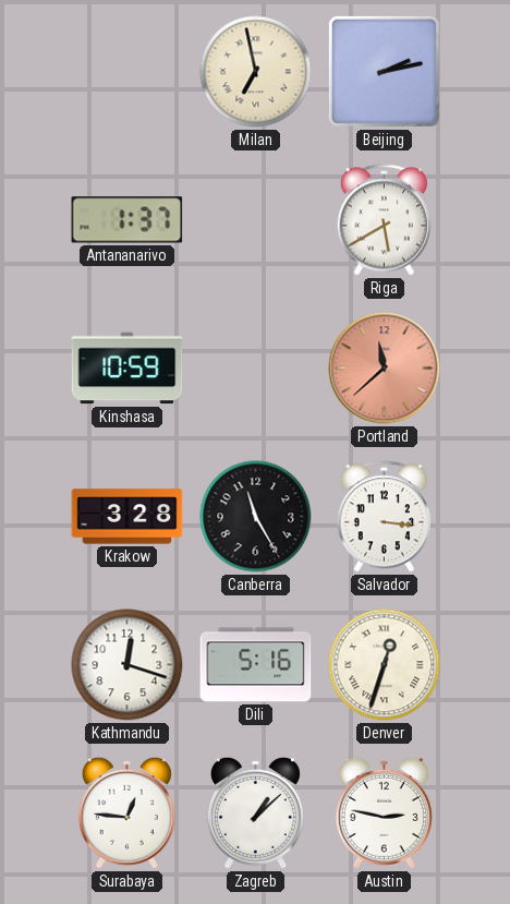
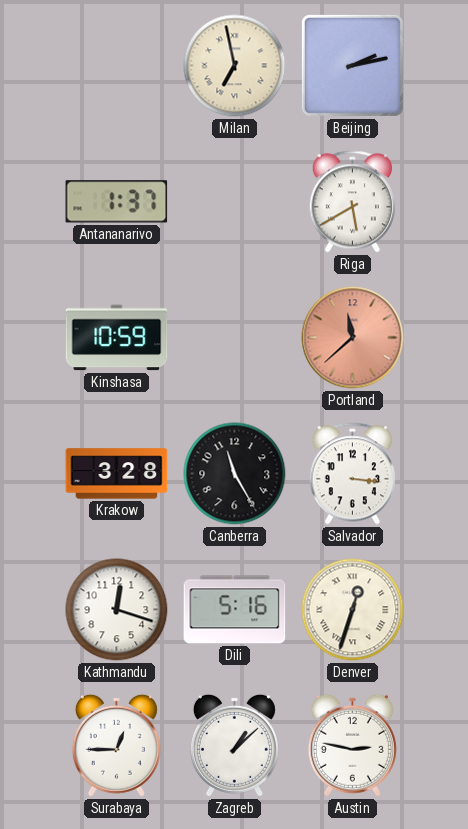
Surabaya: 12:46 -> 12:45
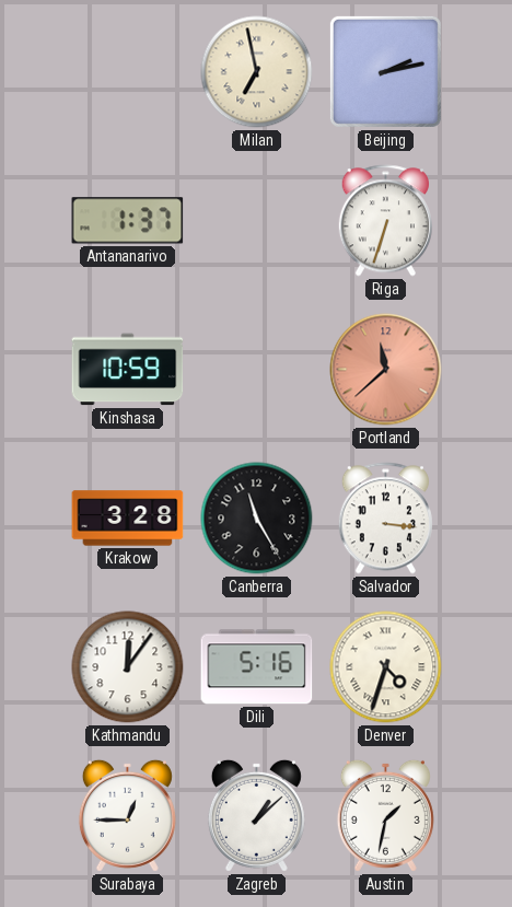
Riga: 5:40 -> 6:33
Kathmandu: 12:18 -> 12:06
Denver: 12:33 -> 4:33
Austin: 2:47 -> 1:32
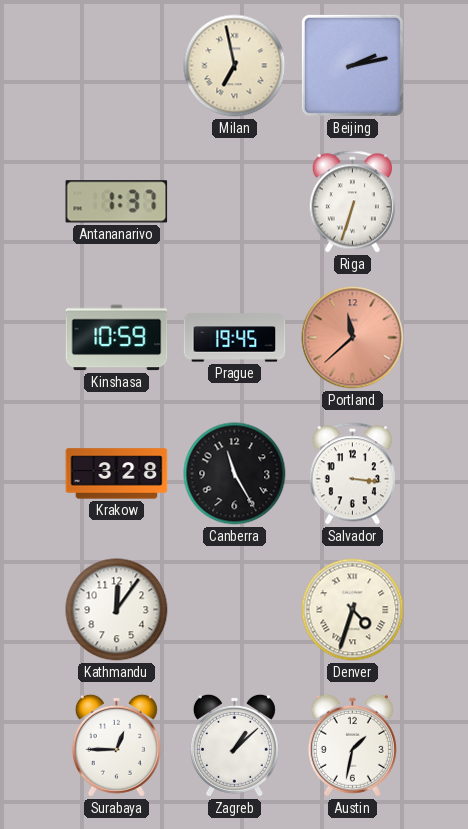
Prague: none -> 19:45
Dili: 5:16 -> none
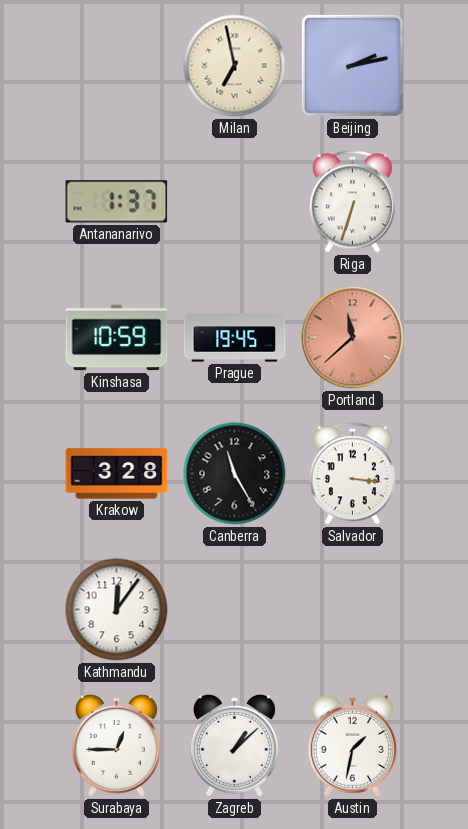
Denver: 4:33 -> none
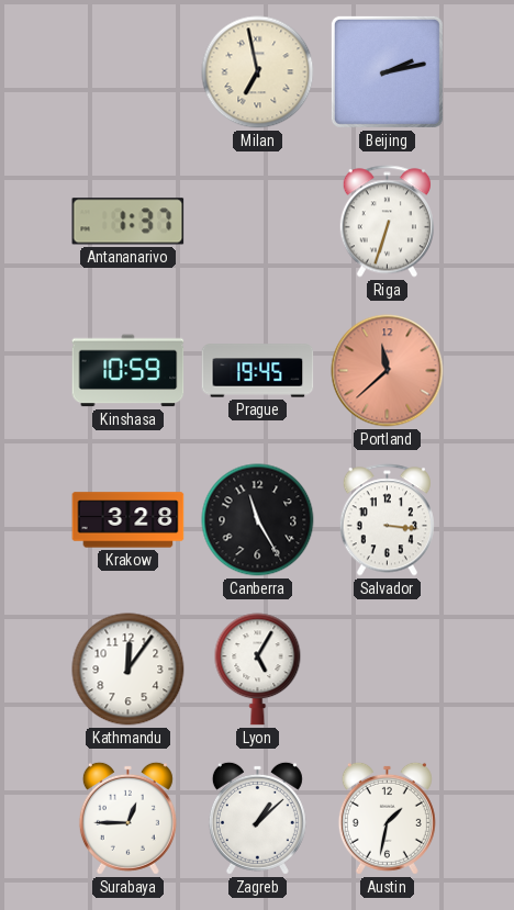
Lyon: none -> 5:05
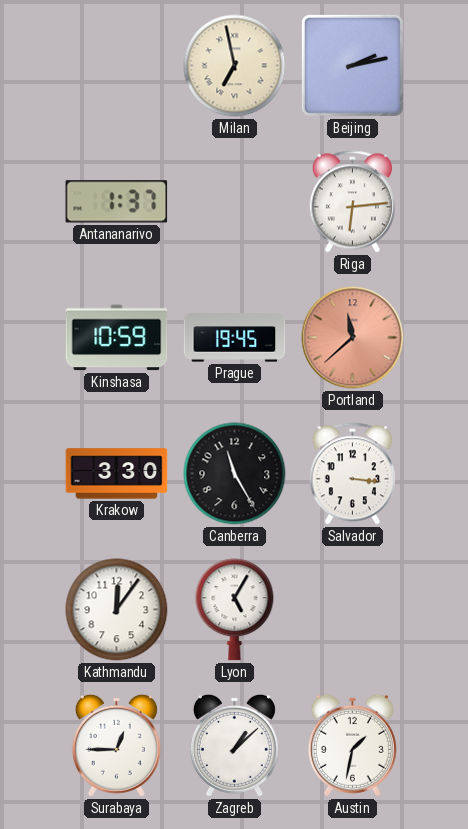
Riga: 6:33 -> 6:14
Krakow: 3:28 -> 3:30
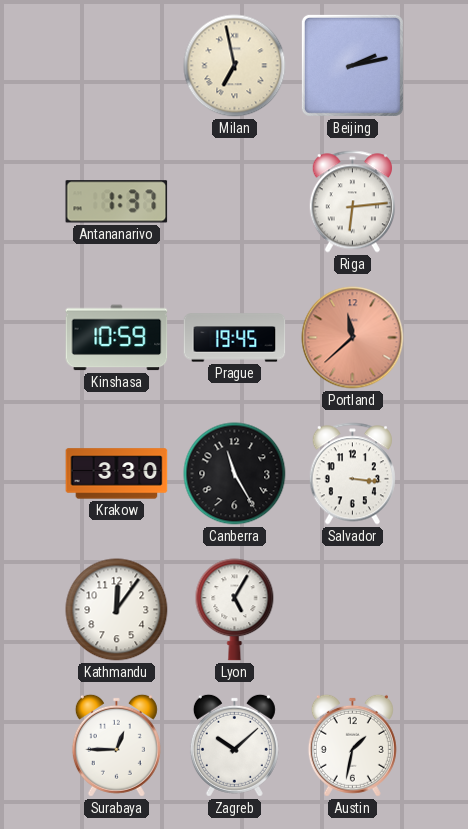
Zagreb: 1:08 -> 10:08
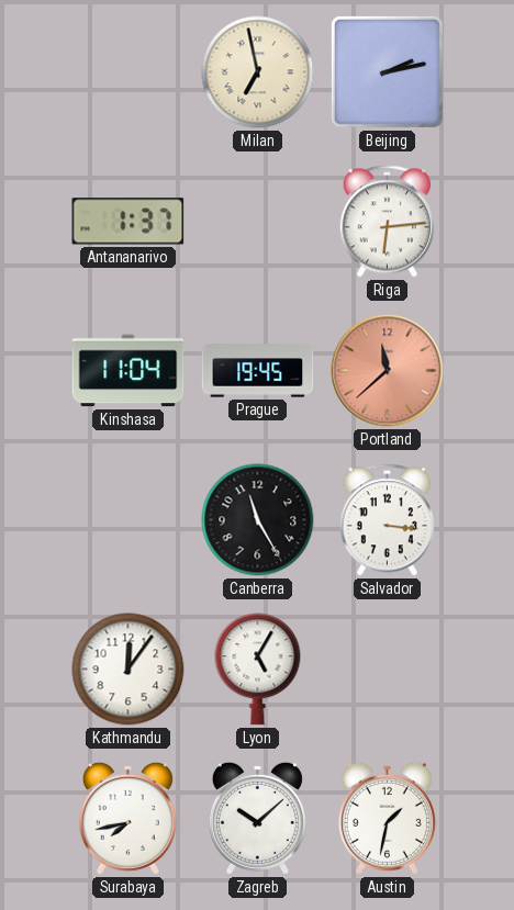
Kinshasa: 10:59 -> 11:04
Krakow: 3:30 -> none
Surabaya: 12:45 -> 7:43
